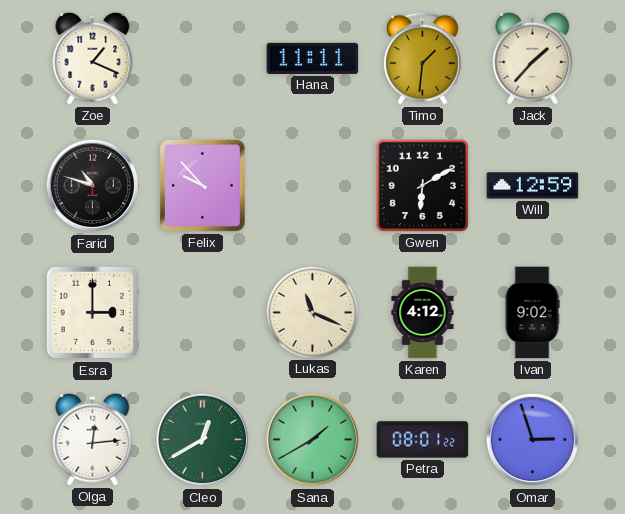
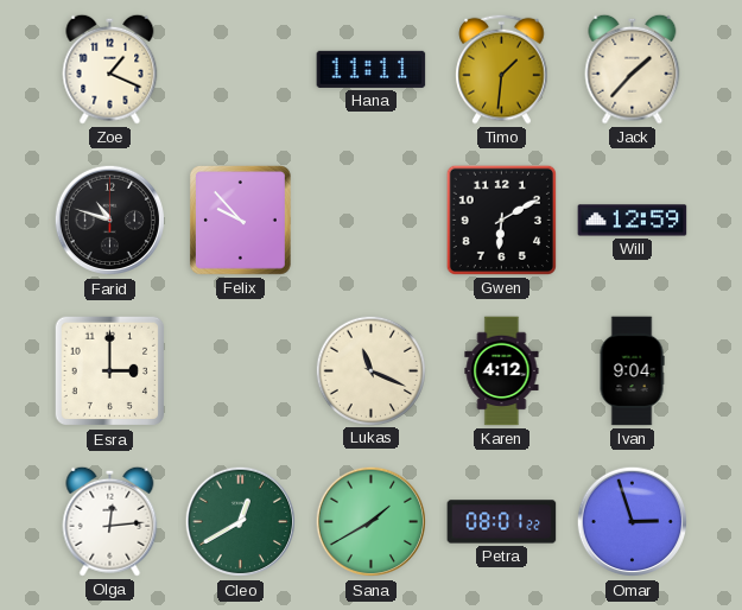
Ivan: 9:02 -> 9:04
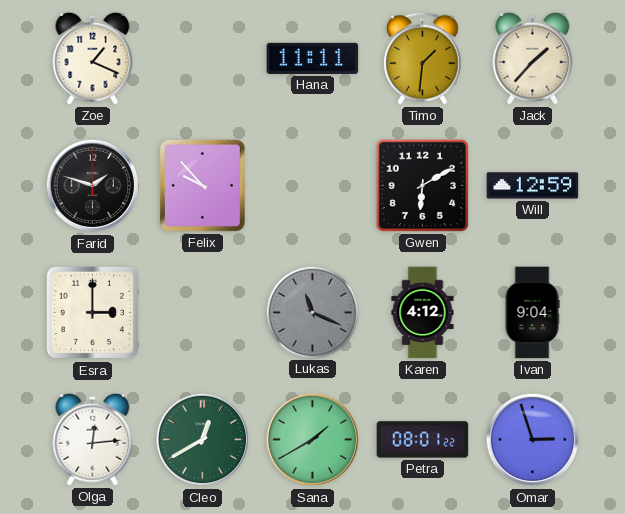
Farid: 10:48 -> 1:48
Lukas dial: cream -> grey
